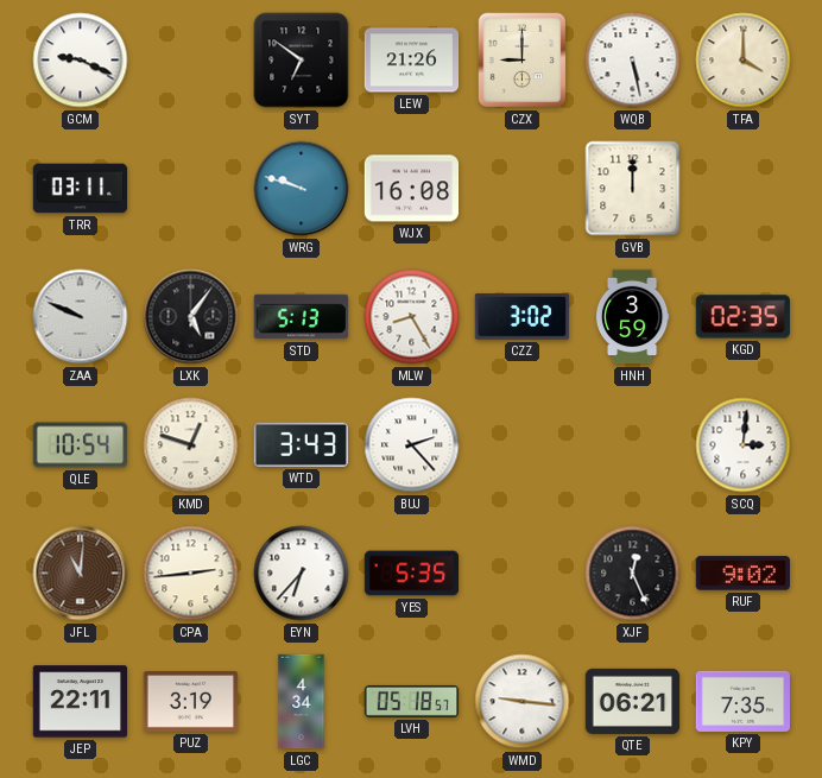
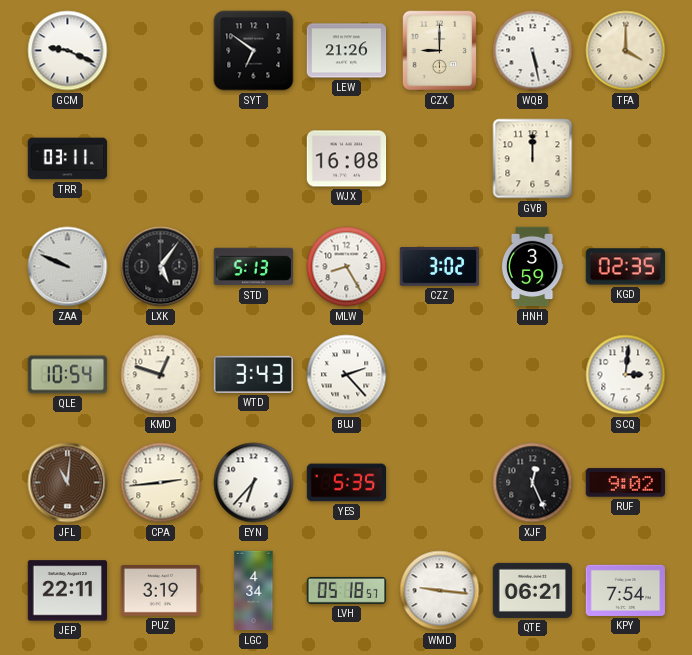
WRG: 9:48 -> none
KPY: 7:35 -> 7:54
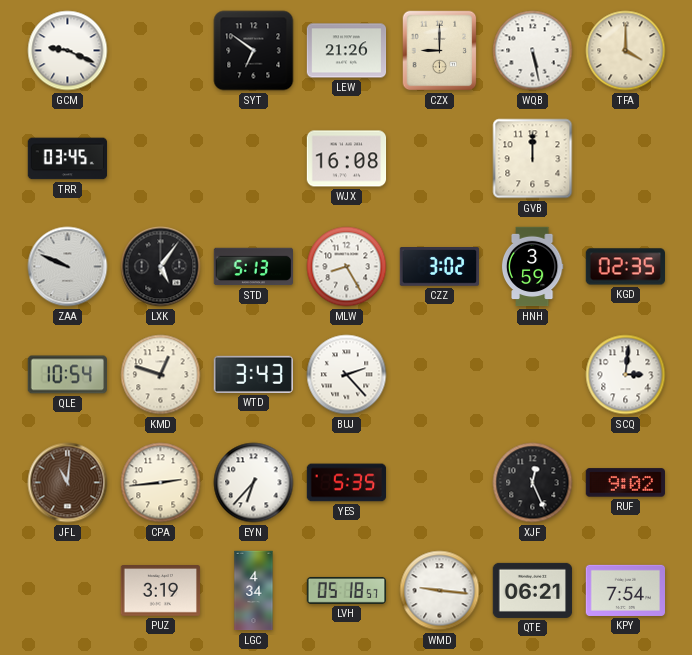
TRR: 03:11 -> 03:45
JEP: 22:11 -> none
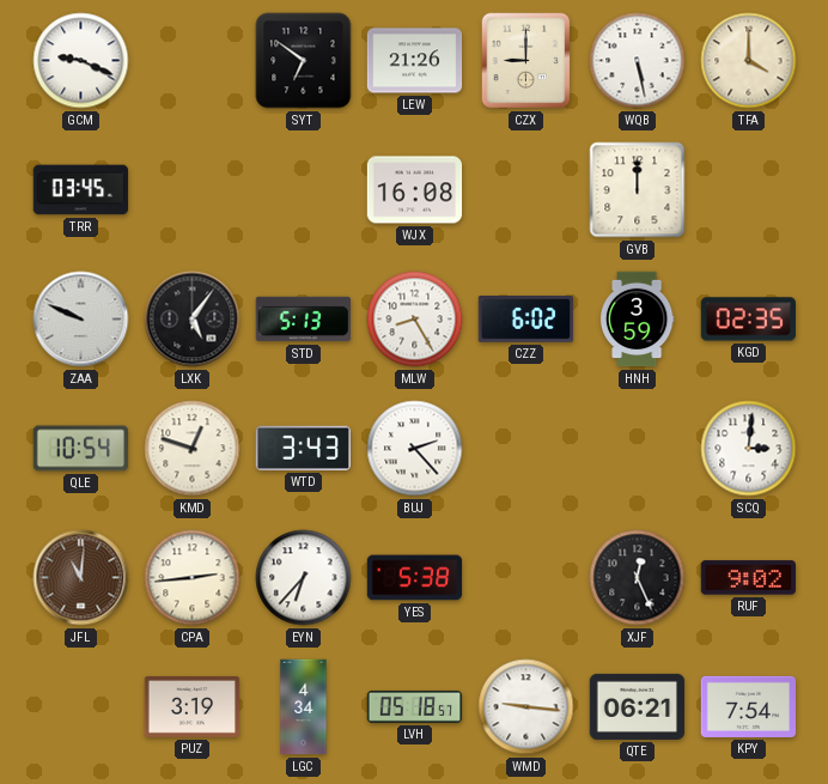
CZZ: 3:02 -> 6:02
YES: 5:35 -> 5:38
